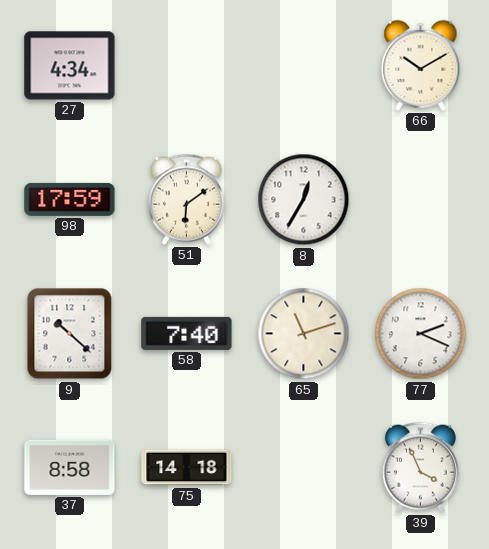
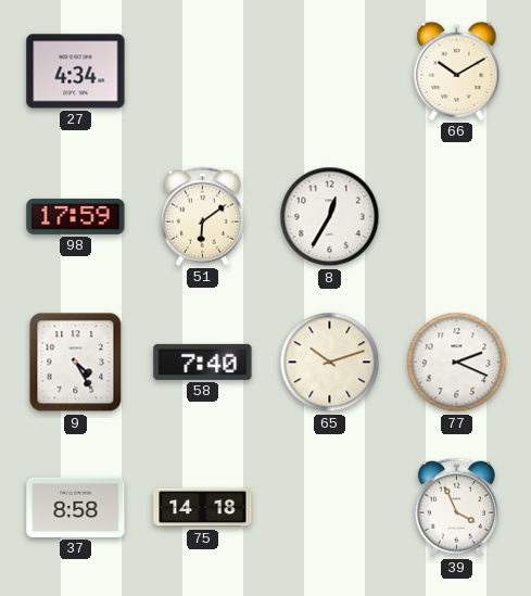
9: 10:22 -> 4:25
65: 11:12 -> 10:12
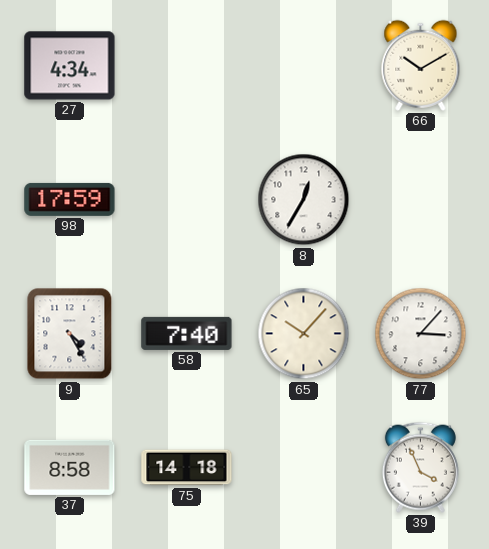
51: 6:09 -> none
65: 10:12 -> 10:07
77: 2:19 -> 3:07
